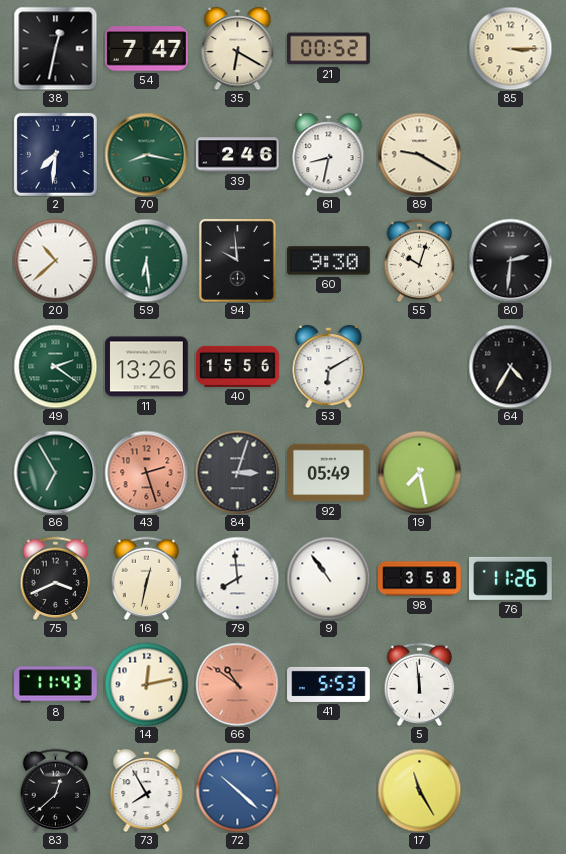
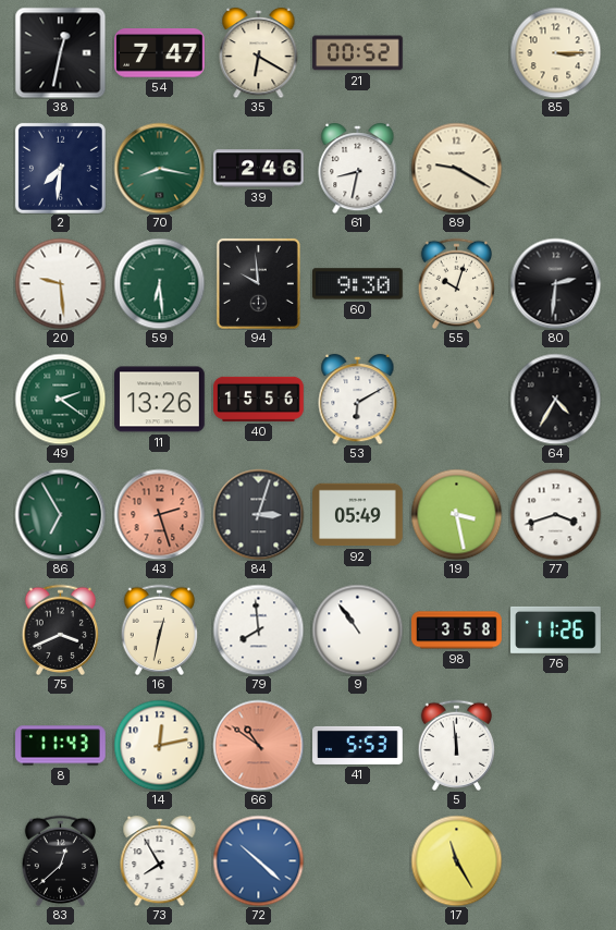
20: 10:38 -> 9:29
19: 7:28 -> 3:28
77: none -> 3:42
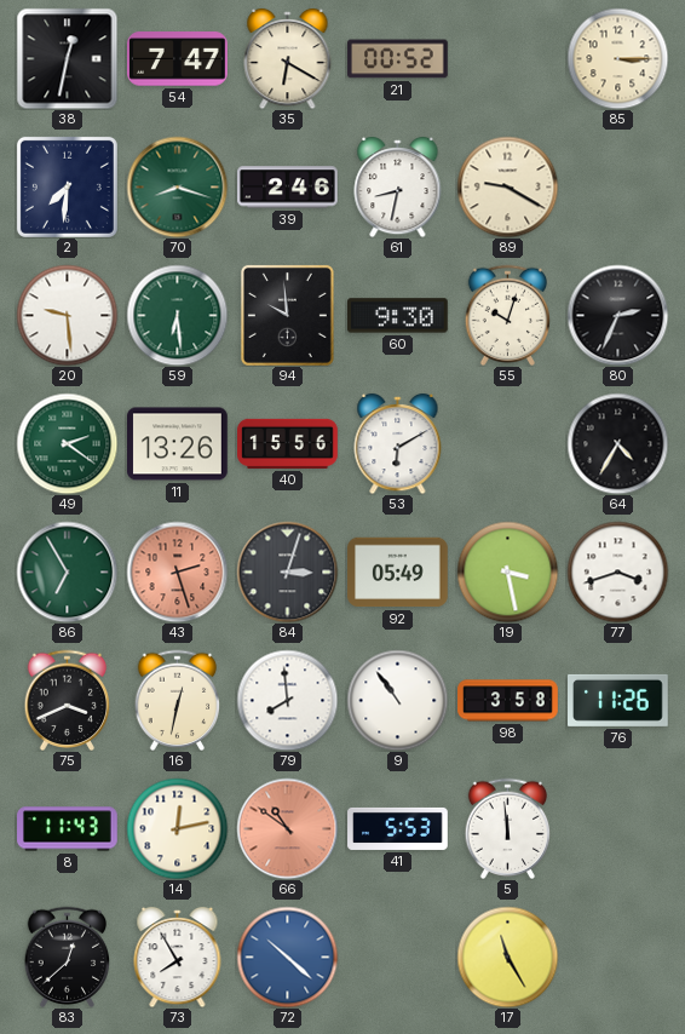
70: 8:17 -> 8:18
80: 2:31 -> 2:34
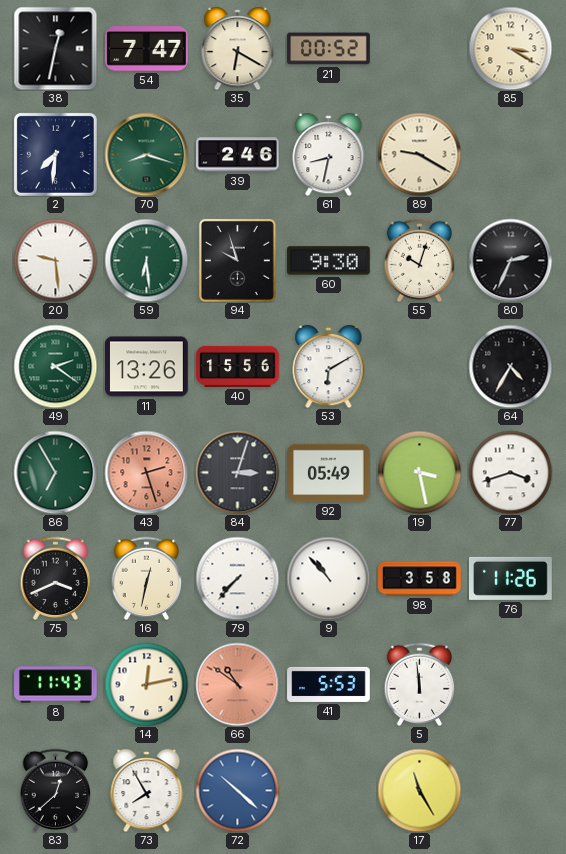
85: 3:15 -> 3:20
94: 9:59 -> 9:57
79: 7:59 -> 7:37
9: 10:54 -> 10:53
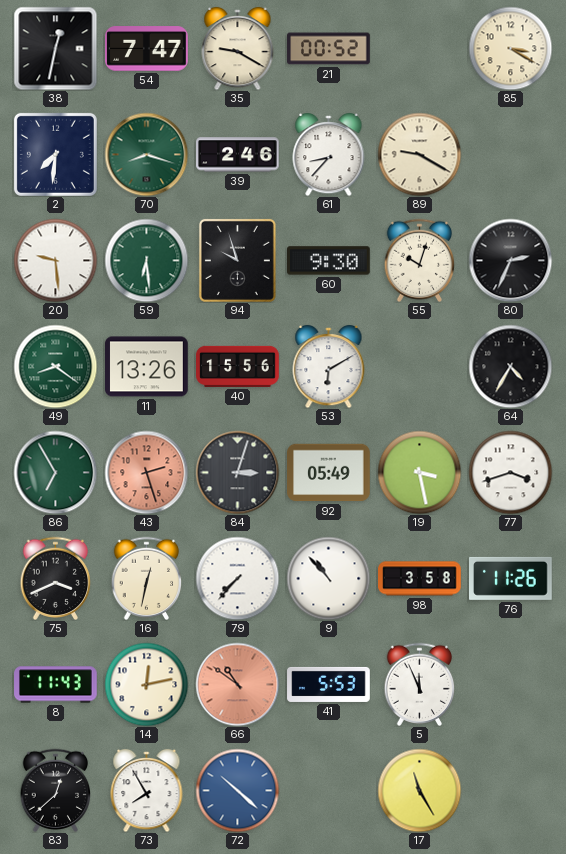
35: 6:20 -> 9:20
61: 8:32 -> 8:37
49: 2:21 -> 8:21
5: 11:59 -> 11:56
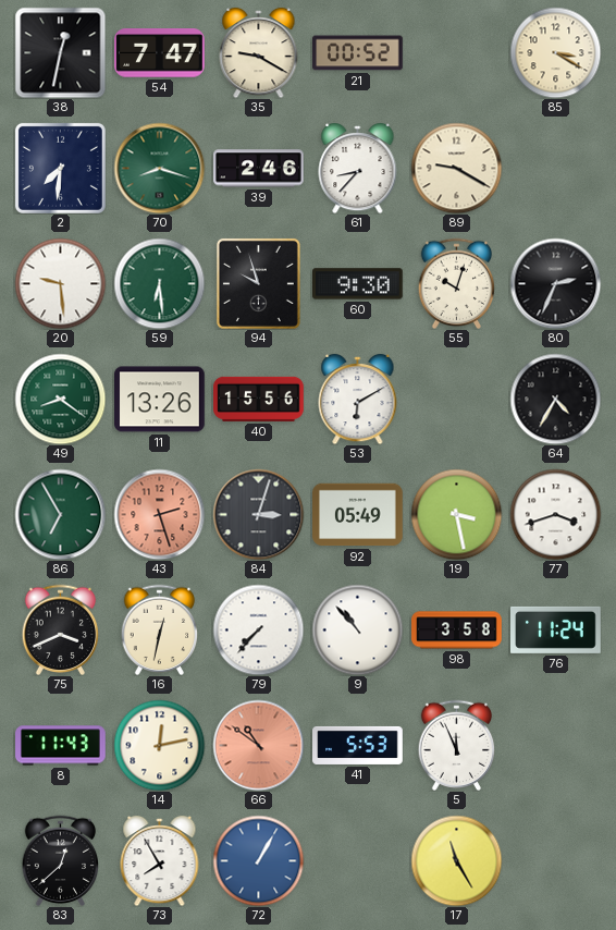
76: 11:26 -> 11:24
72: 10:22 -> 1:05
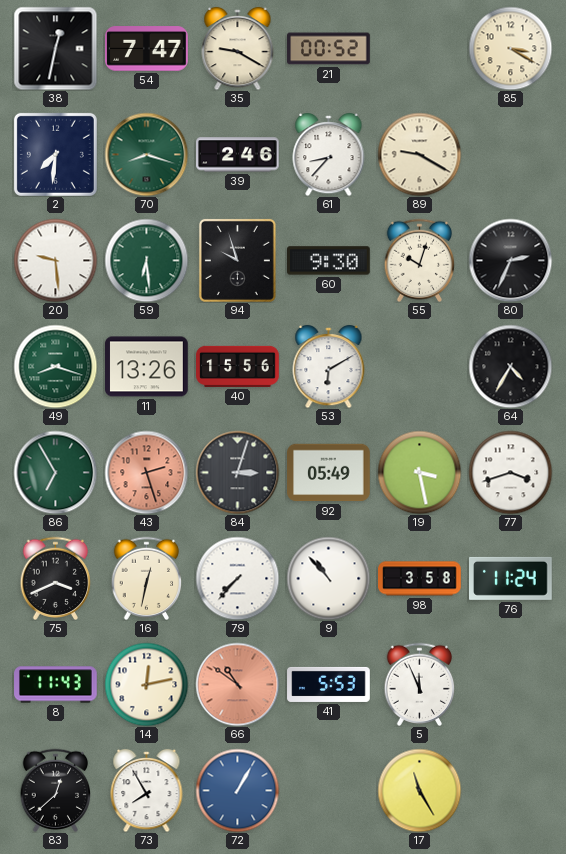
49: 8:21 -> 8:18
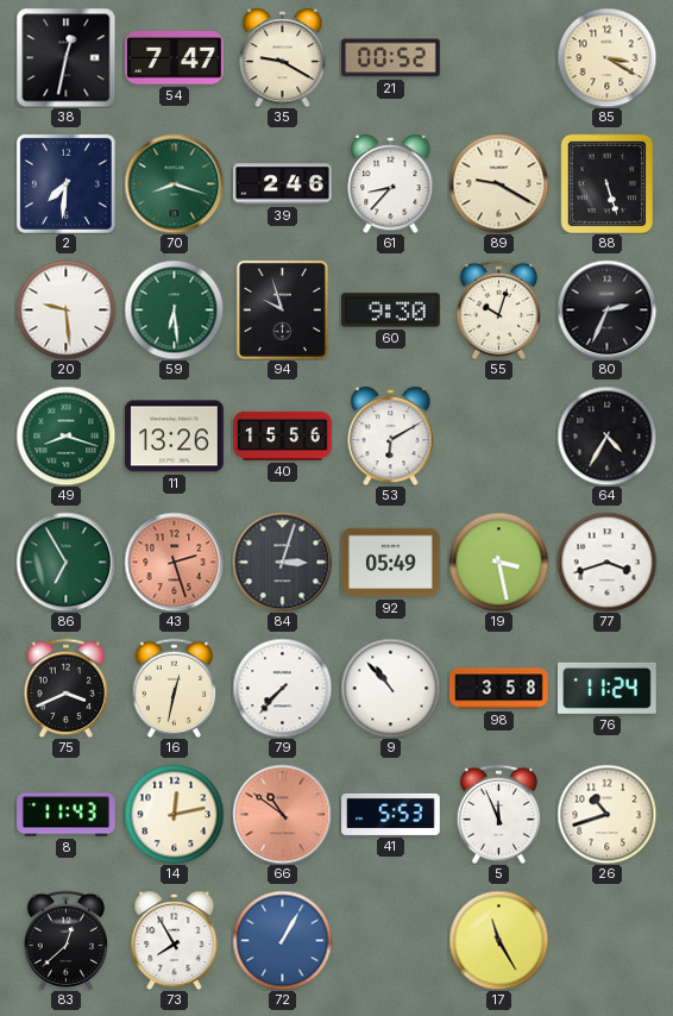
88: none -> 5:27
26: none -> 10:42
